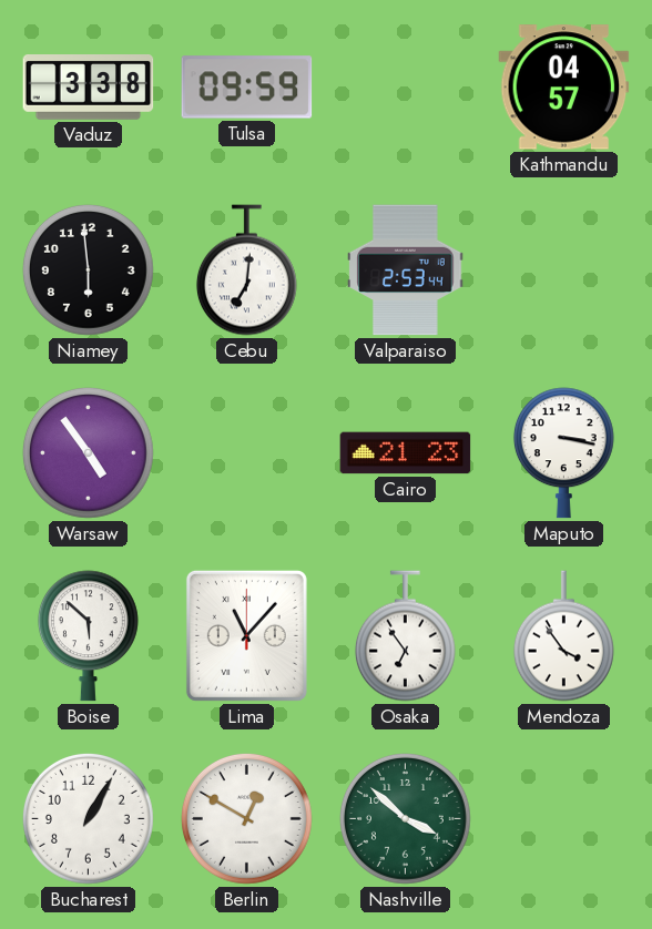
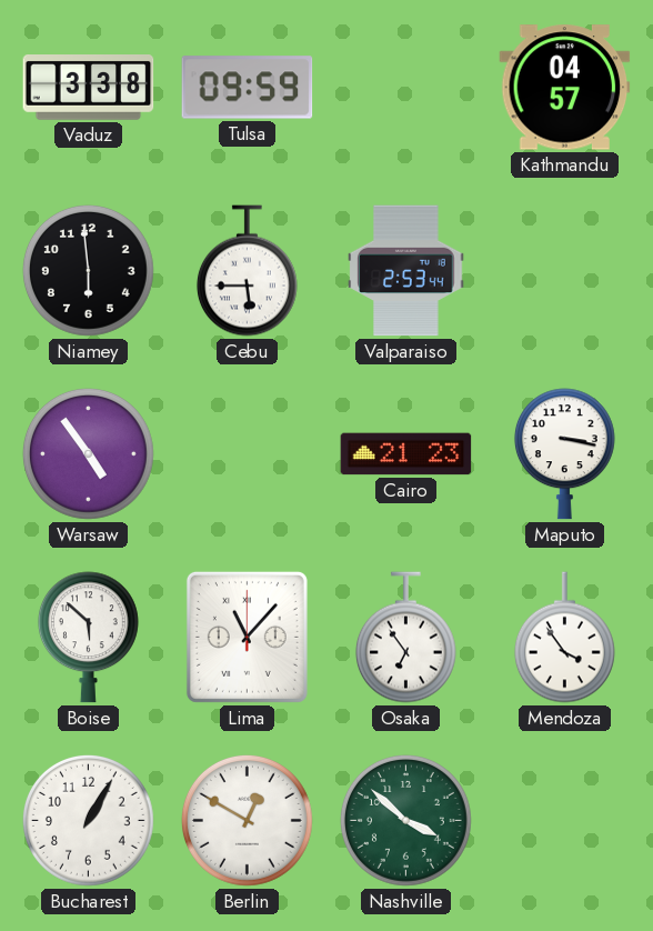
Cebu: 7:01 -> 5:45
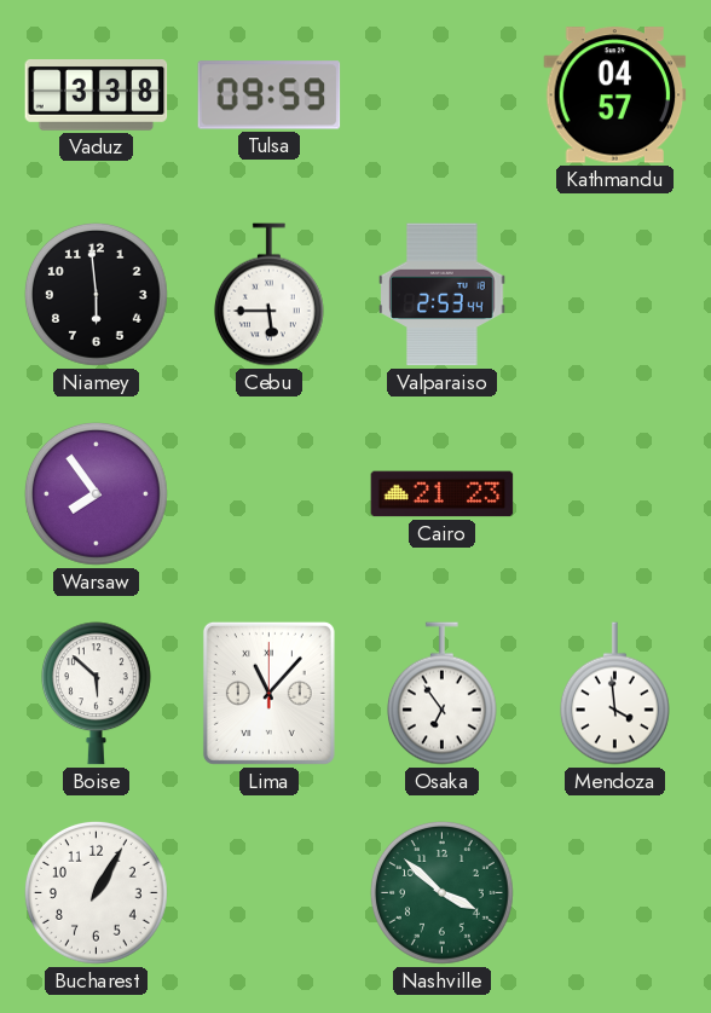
Warsaw: 4:54 -> 7:54
Maputo: 3:17 -> none
Mendoza: 3:54 -> 3:59
Berlin: 12:50 -> none
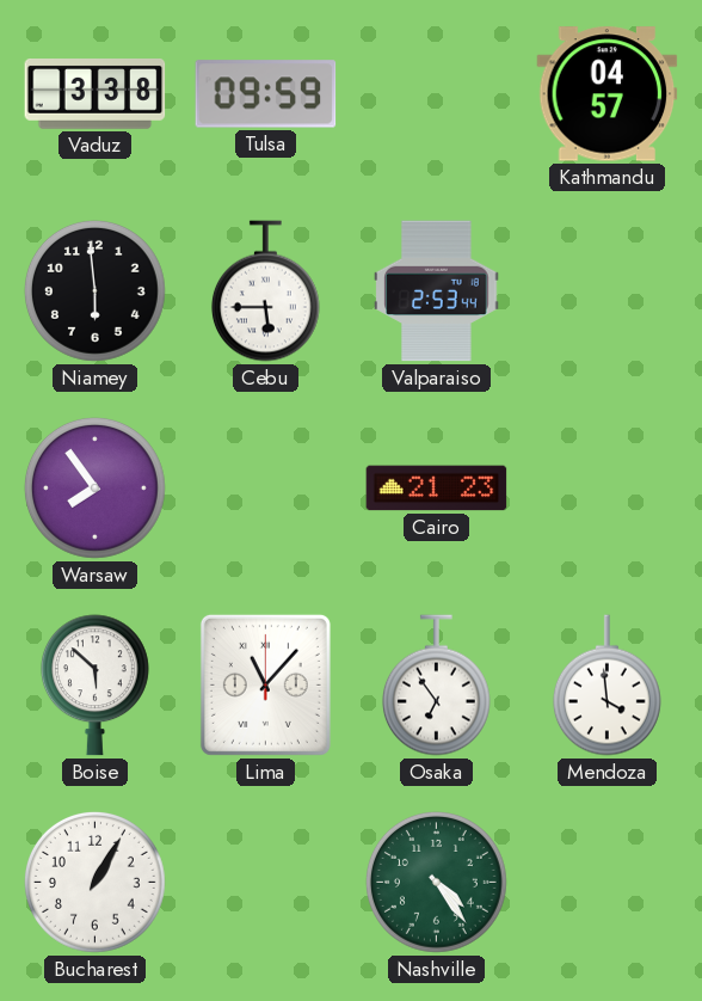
Nashville: 3:52 -> 4:24
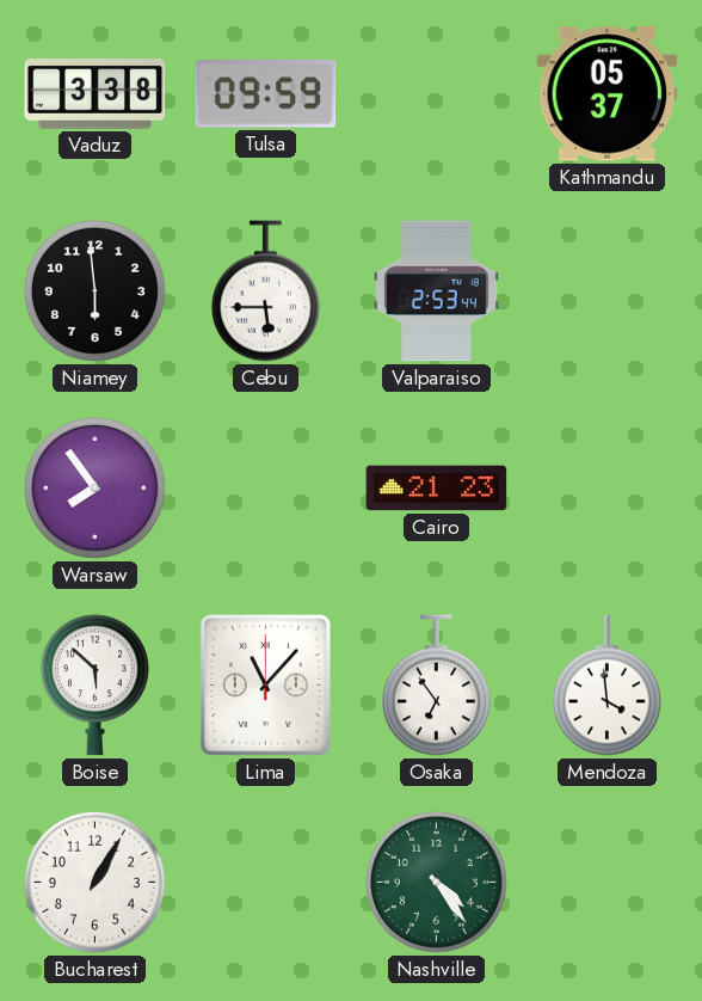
Kathmandu: 04:57 -> 05:37
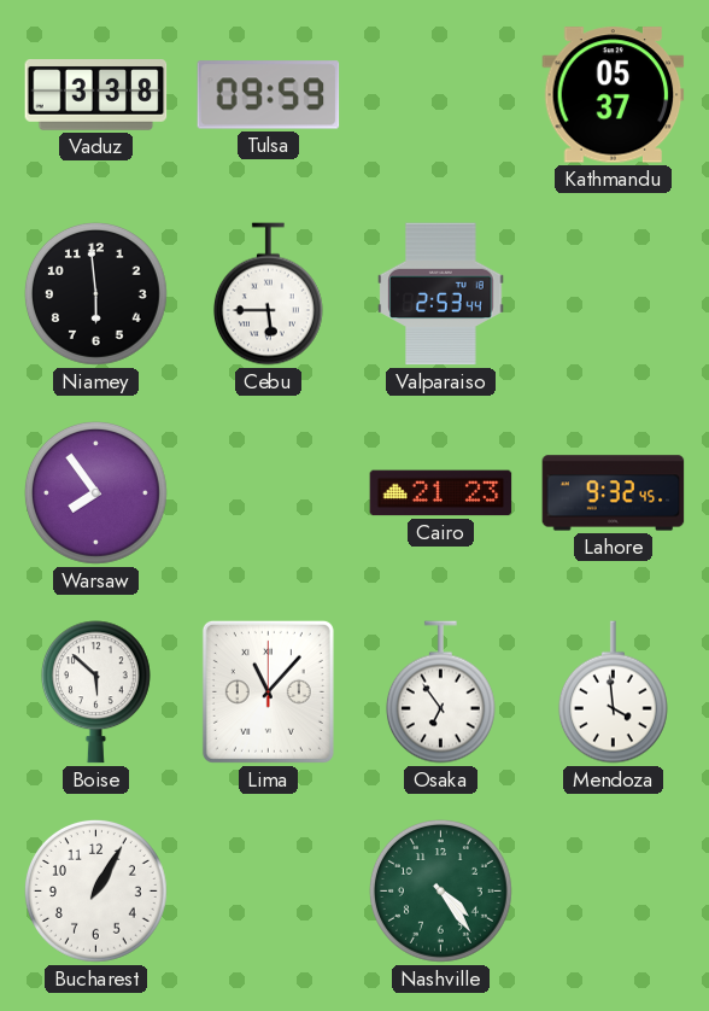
Lahore: none -> 9:32
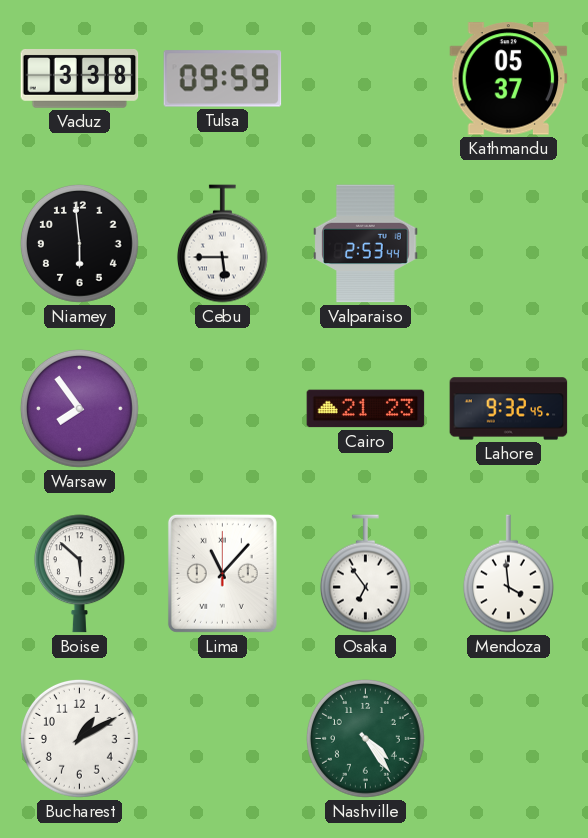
Bucharest: 1:05 -> 1:10
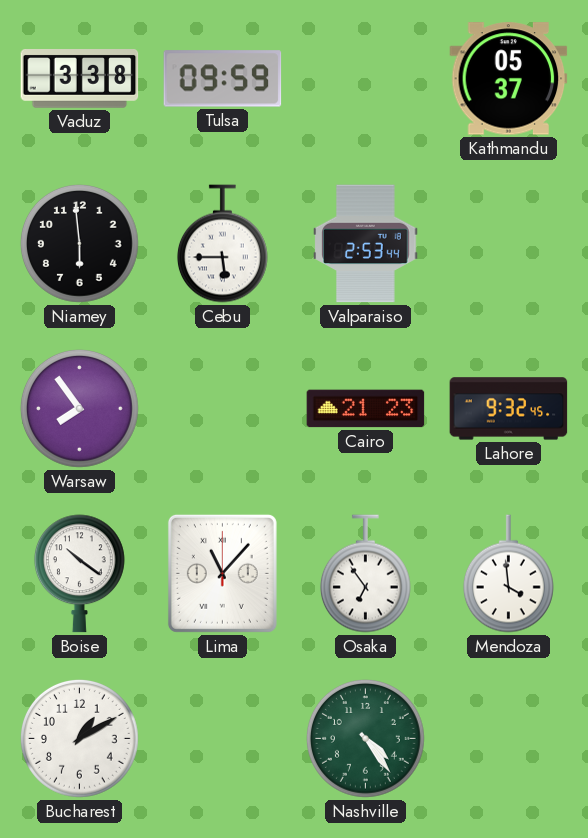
Boise: 5:52 -> 10:21
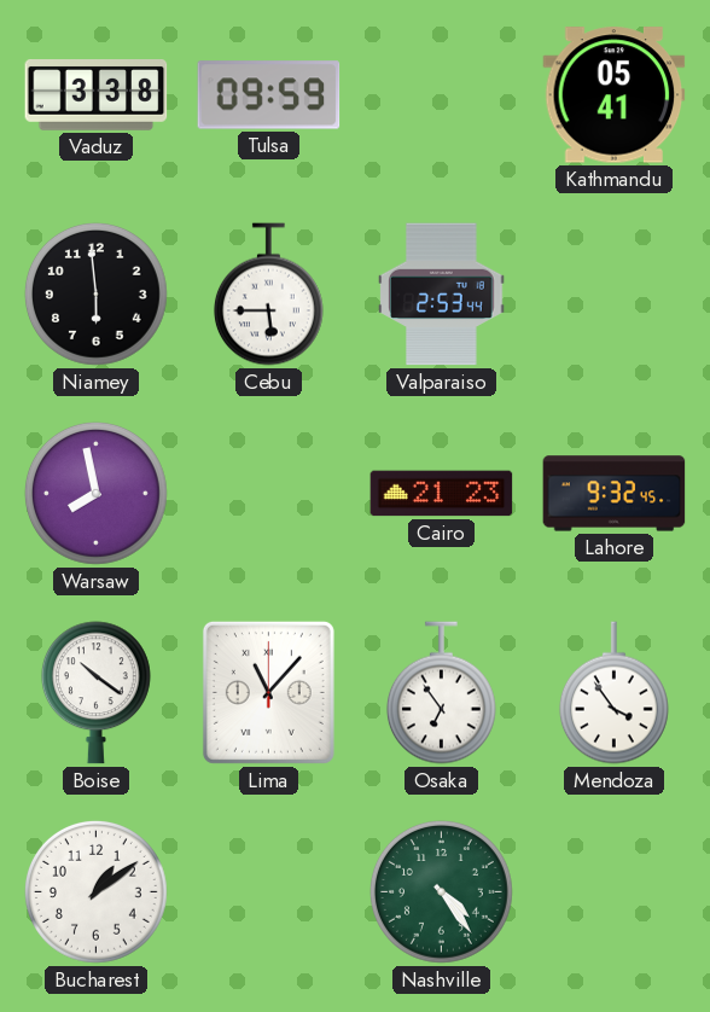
Kathmandu: 05:37 -> 05:41
Warsaw: 7:54 -> 7:58
Mendoza: 3:59 -> 3:54
Bucharest: 1:10 -> 1:09
